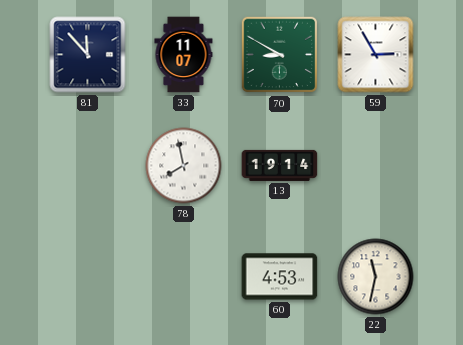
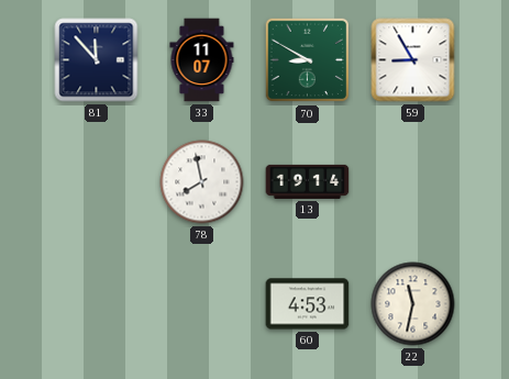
59: 2:55 -> 8:55
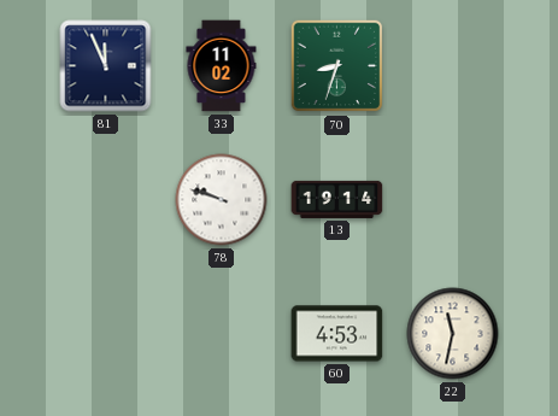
81: 11:53 -> 11:56
33: 11:07 -> 11:02
70: 8:50 -> 8:33
59: 8:55 -> none
78: 7:58 -> 9:48
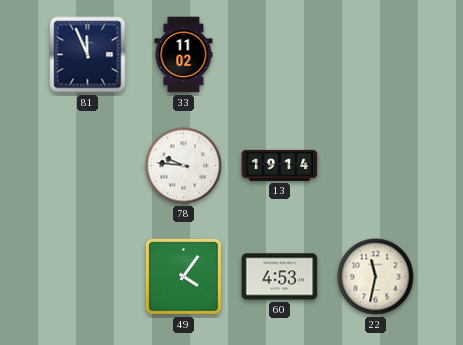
70: 8:33 -> none
78: 9:48 -> 9:46
49: none -> 4:06
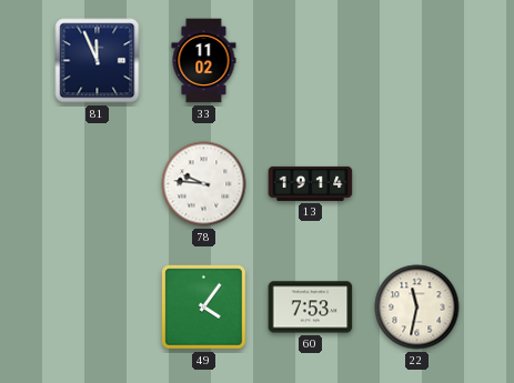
60: 4:53 -> 7:53
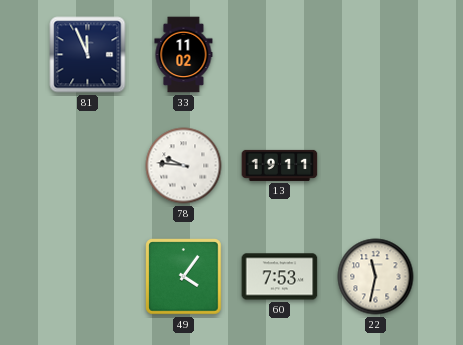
13: 19:14 -> 19:11
